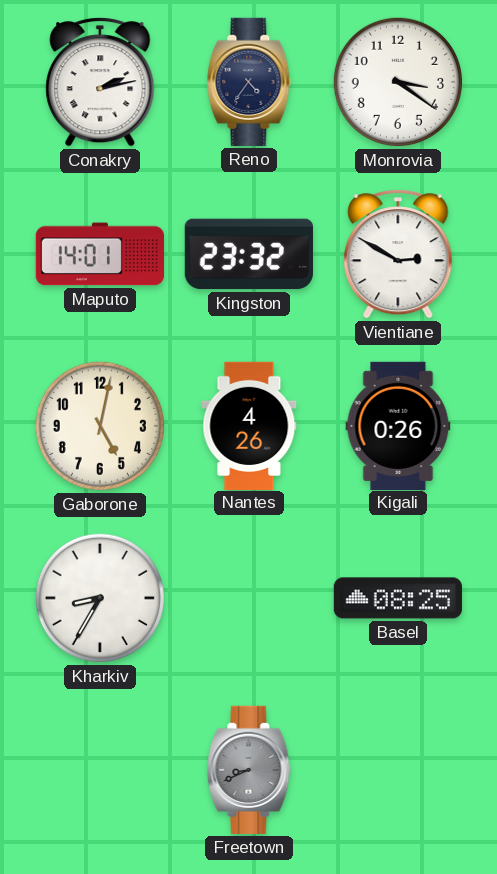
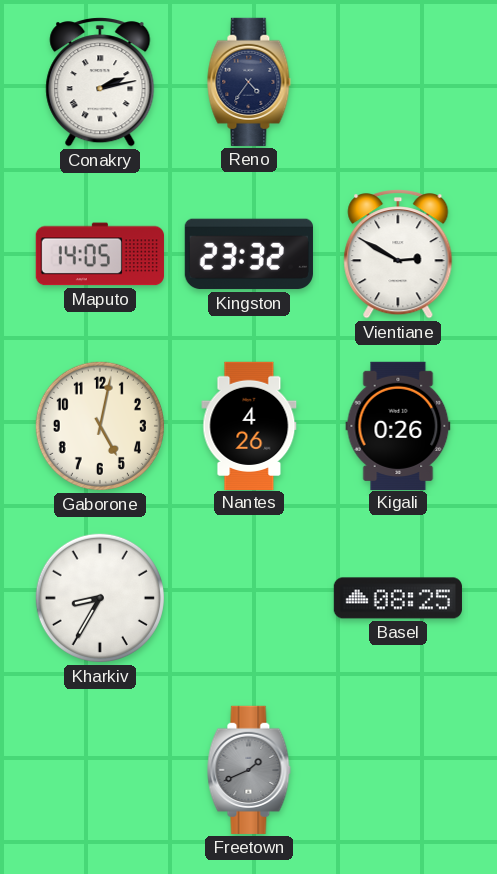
Monrovia: 3:21 -> none
Maputo: 14:01 -> 14:05
Freetown: 8:41 -> 1:41
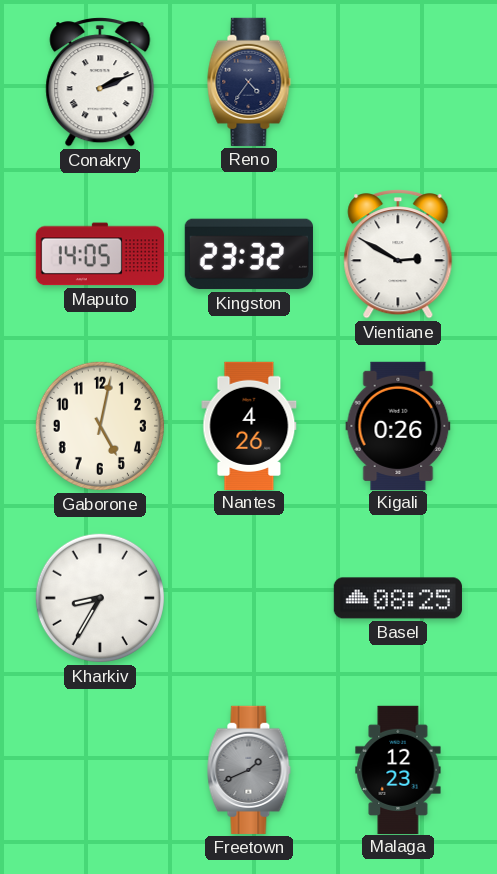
Conakry: 2:13 -> 2:11
Malaga: none -> 12:23
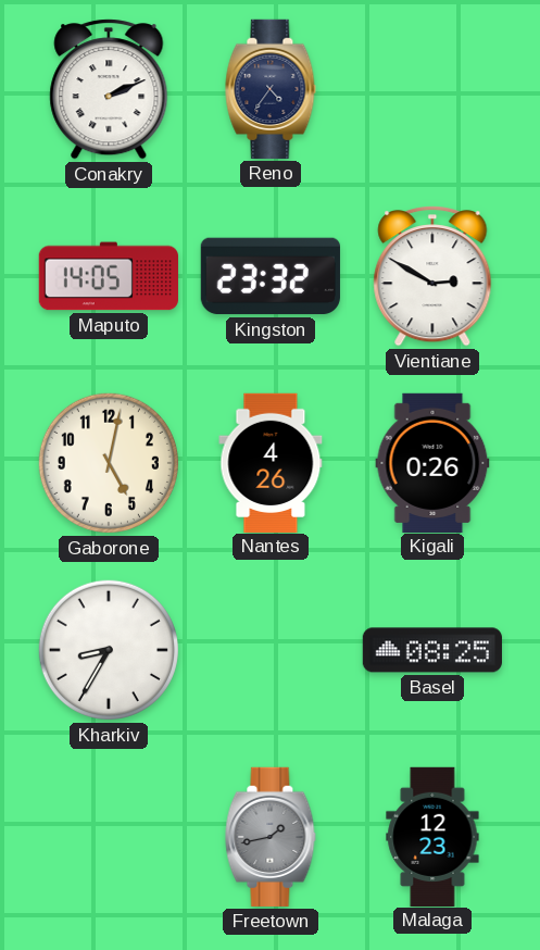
Freetown: 1:41 -> 1:43
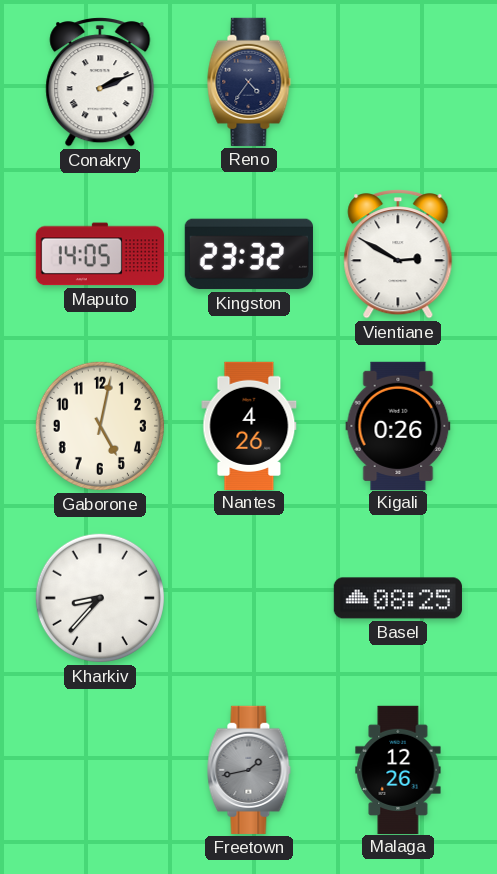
Kharkiv: 8:35 -> 8:37
Malaga: 12:23 -> 12:26
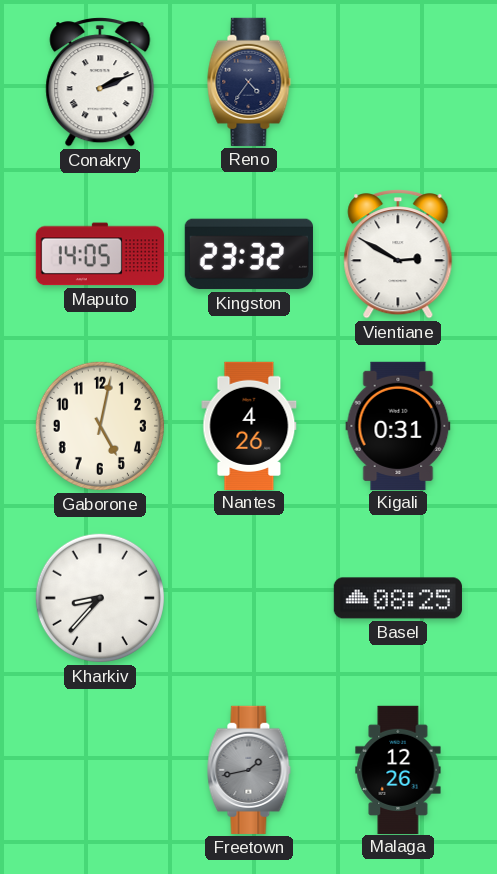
Kigali: 0:26 -> 0:31
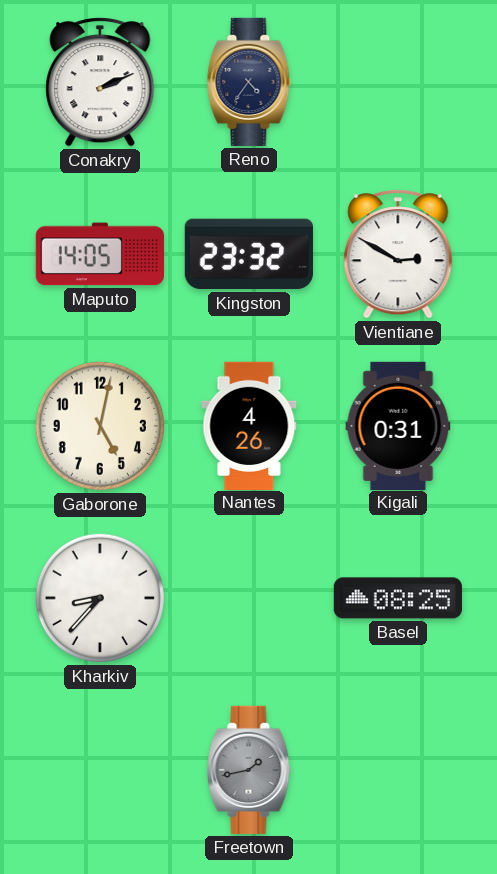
Malaga: 12:26 -> none
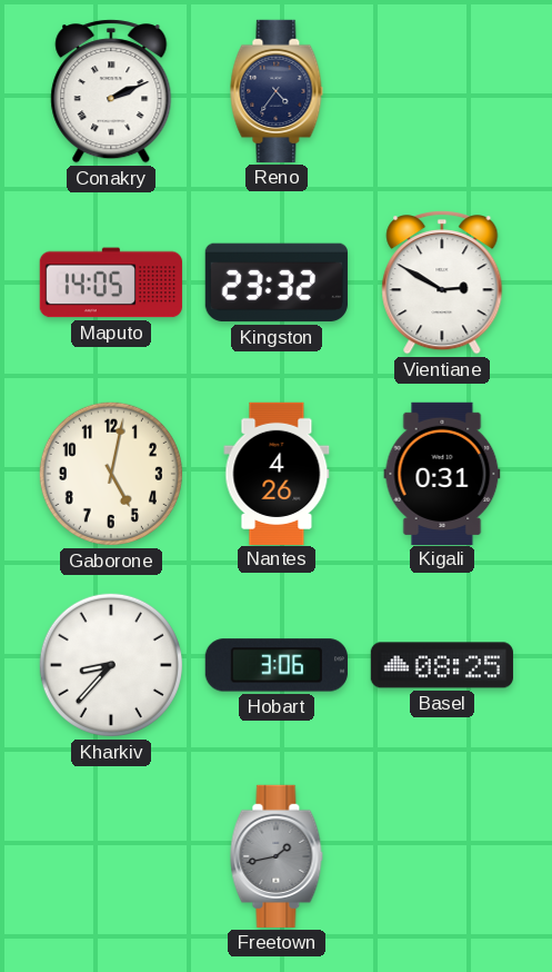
Hobart: none -> 3:06
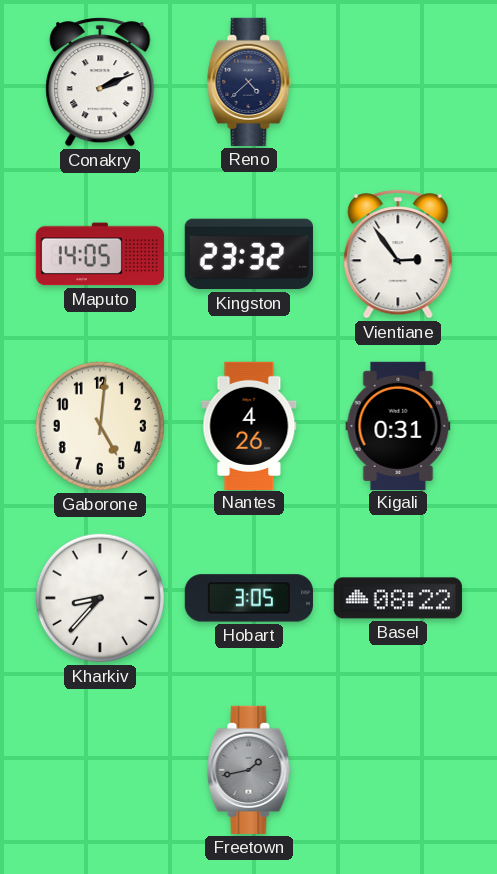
Reno: 4:36 -> 4:38
Vientiane: 2:50 -> 2:54
Gaborone: 5:02 -> 5:01
Hobart: 3:06 -> 3:05
Basel: 08:25 -> 08:22
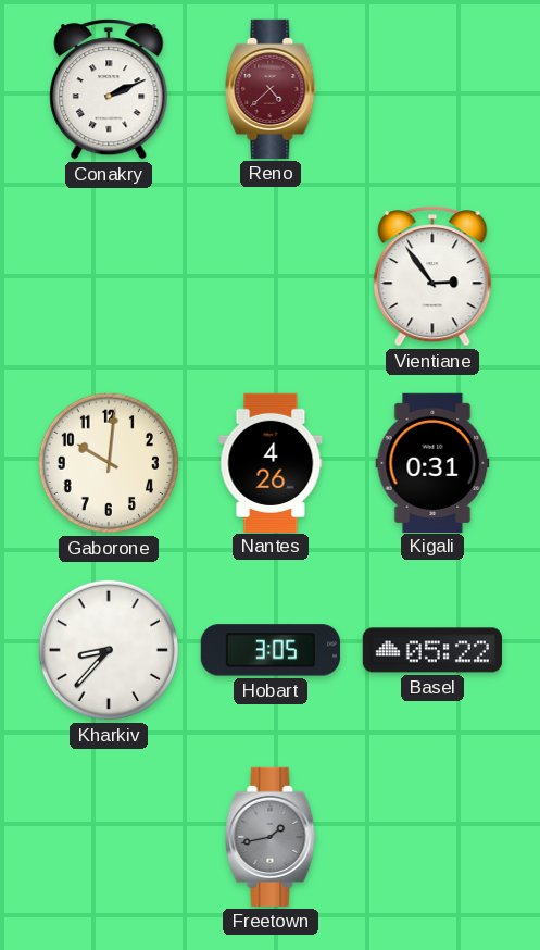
Reno dial: navy -> burgundy
Maputo: 14:05 -> none
Kingston: 23:32 -> none
Gaborone: 5:01 -> 10:01
Basel: 08:22 -> 05:22
